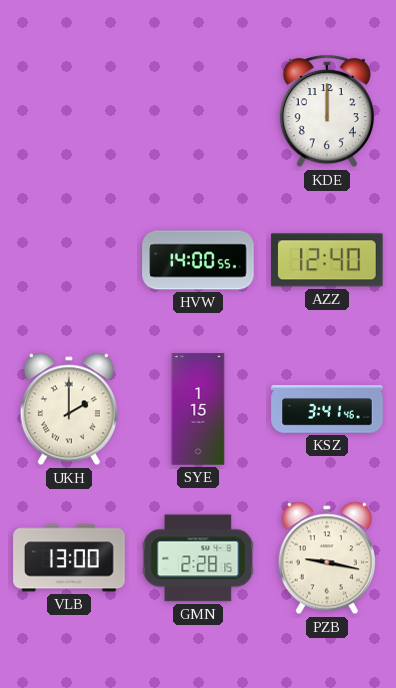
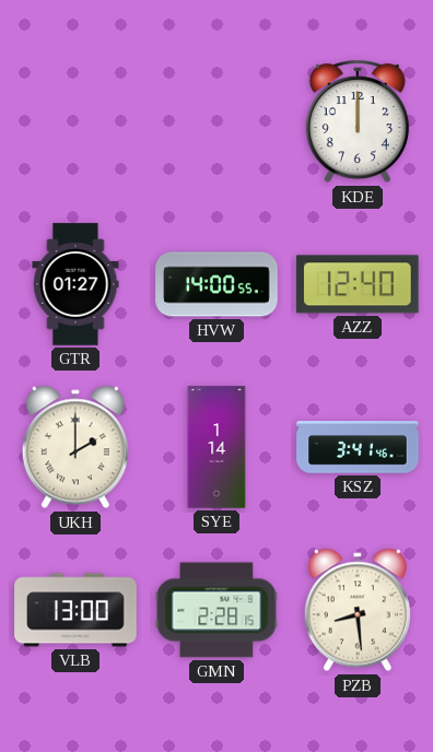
GTR: none -> 01:27
SYE: 1:15 -> 1:14
PZB: 9:17 -> 8:29
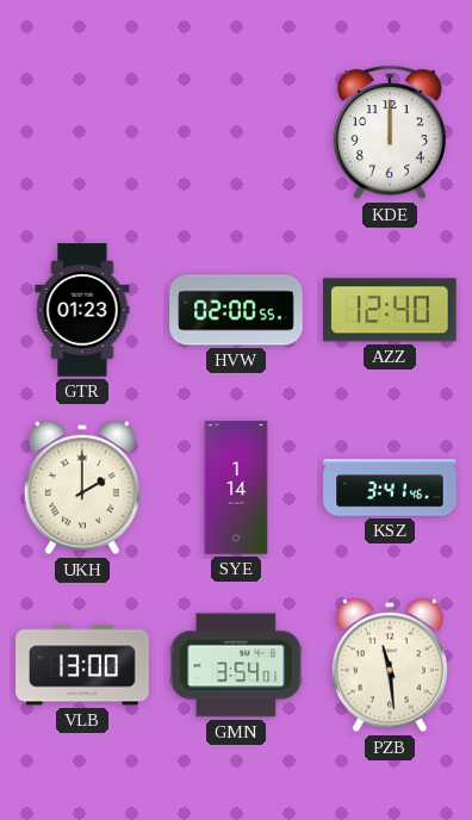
GTR: 01:27 -> 01:23
HVW: 14:00 -> 02:00
GMN: 2:28 -> 3:54
PZB: 8:29 -> 11:29
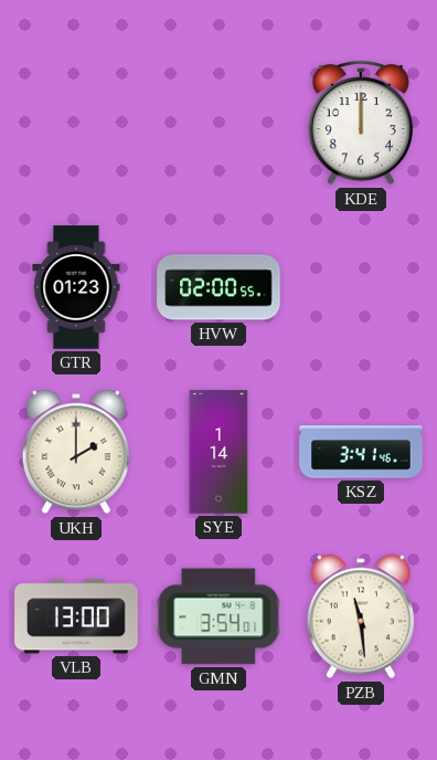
AZZ: 12:40 -> none
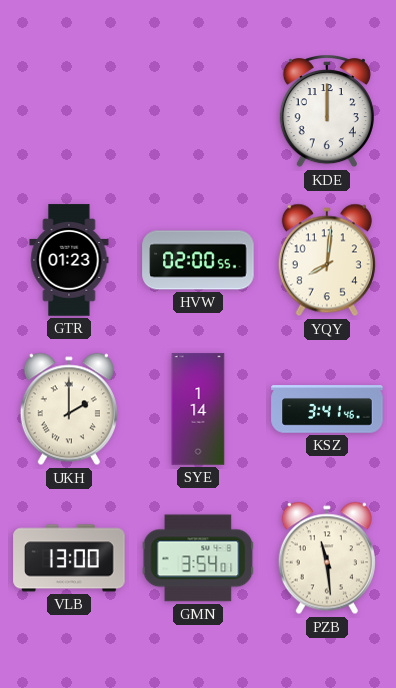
YQY: none -> 8:01
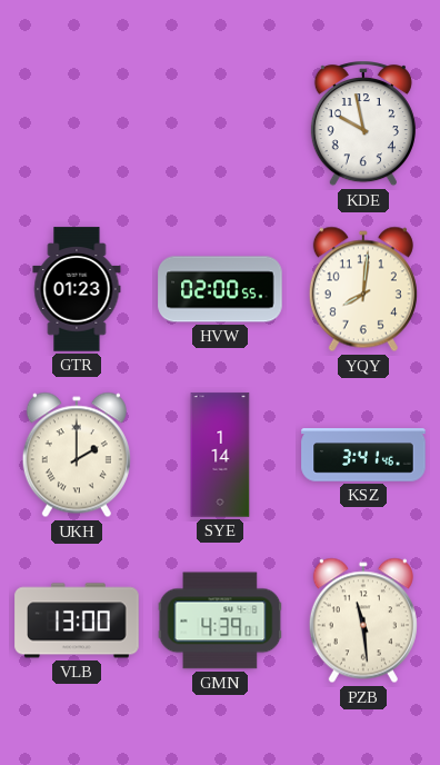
KDE: 12:00 -> 9:58
GMN: 3:54 -> 4:39
